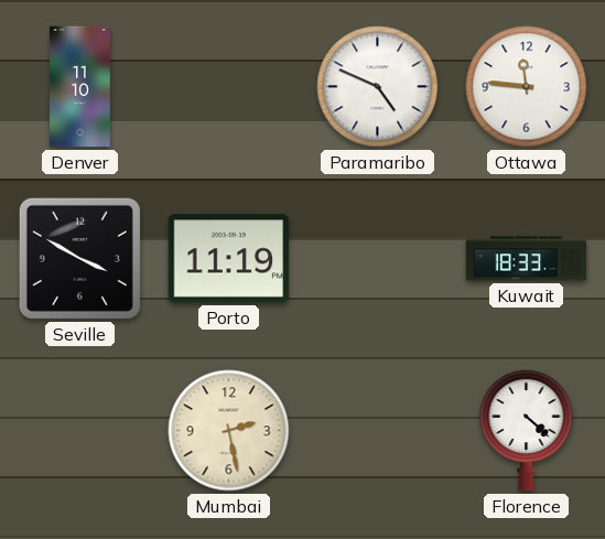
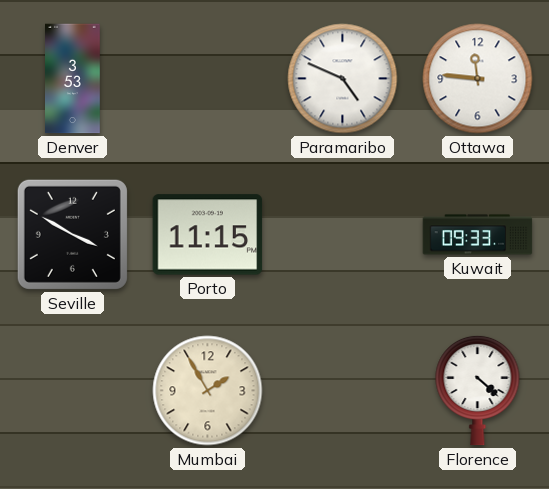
Denver: 11:10 -> 3:53
Porto: 11:19 -> 11:15
Kuwait: 18:33 -> 09:33
Mumbai: 2:28 -> 1:55
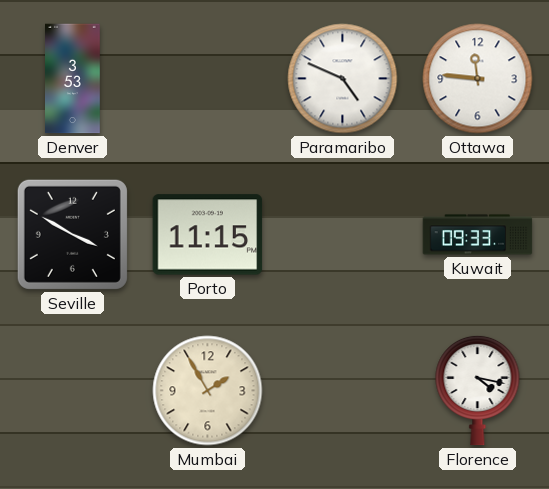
Florence: 4:22 -> 4:17
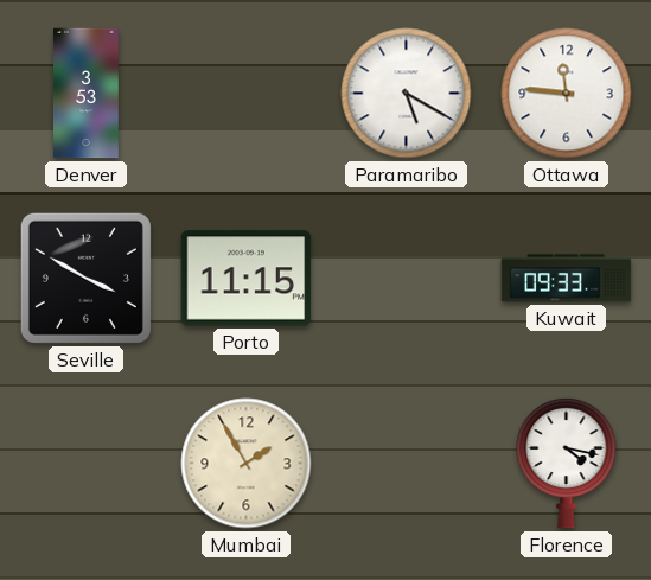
Paramaribo: 4:49 -> 5:20
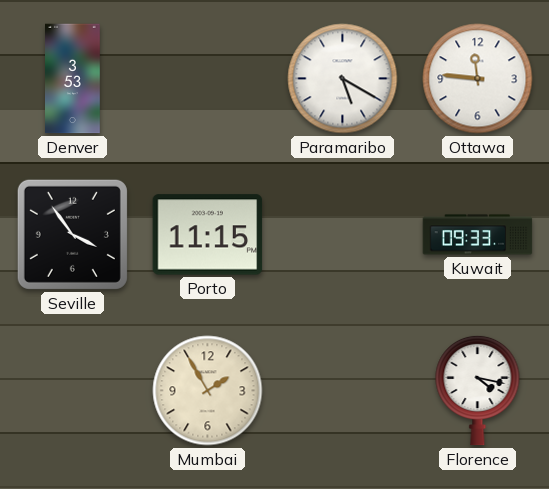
Seville: 3:50 -> 3:54
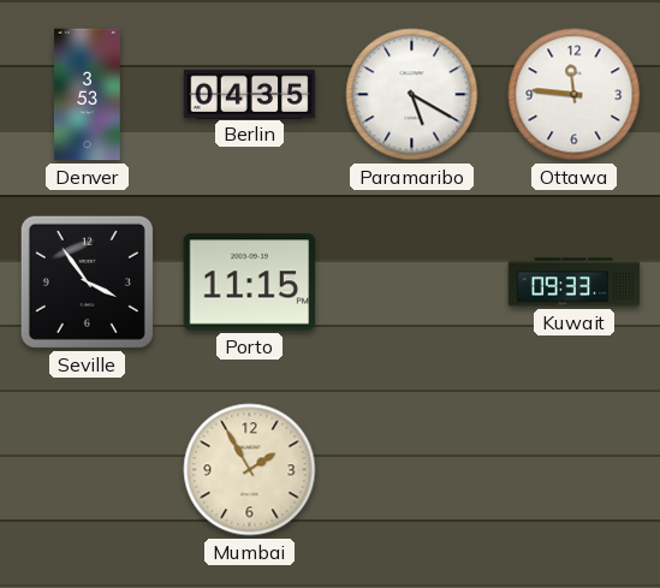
Berlin: none -> 04:35
Florence: 4:17 -> none
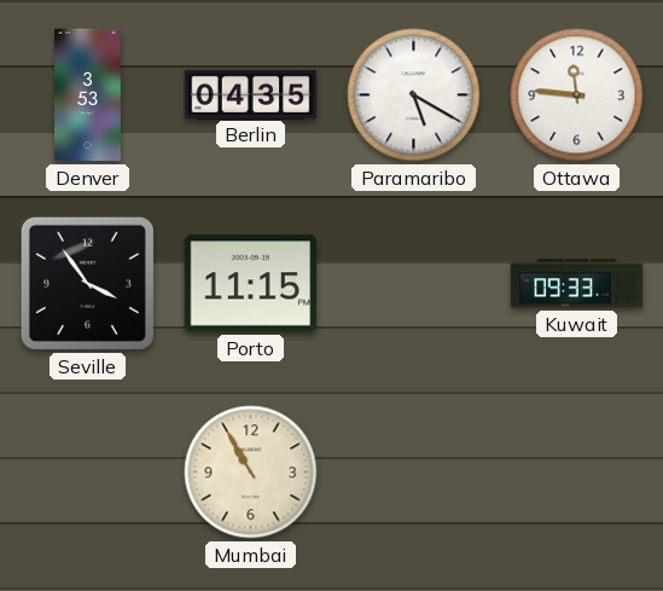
Mumbai: 1:55 -> 10:55
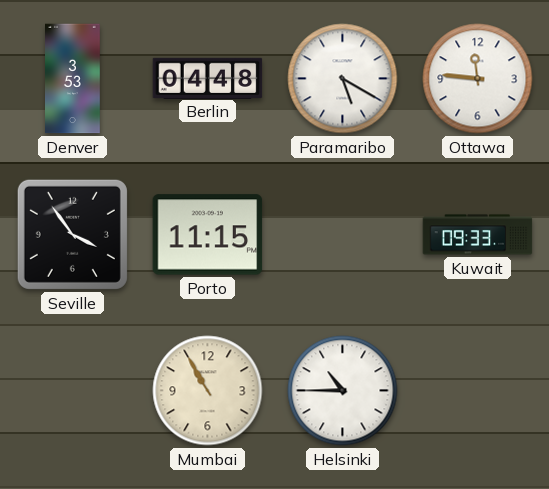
Berlin: 04:35 -> 04:48
Helsinki: none -> 10:45
